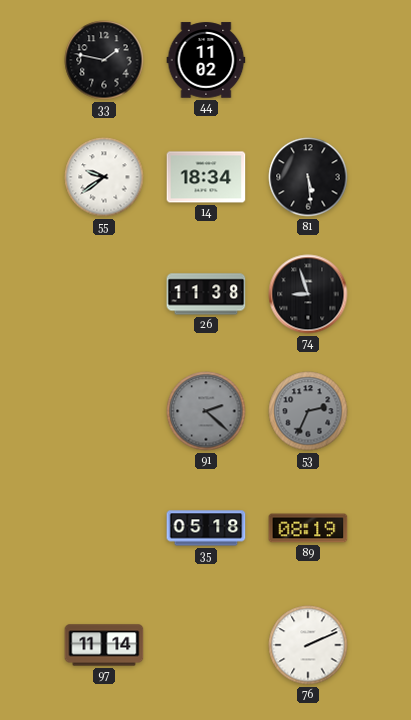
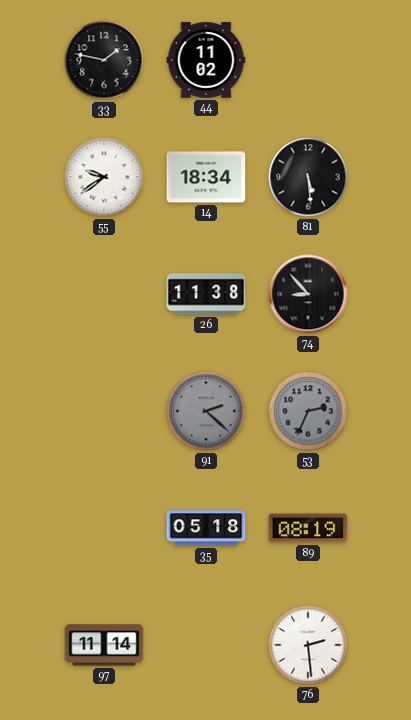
74: 8:57 -> 8:53
76: 2:11 -> 2:29
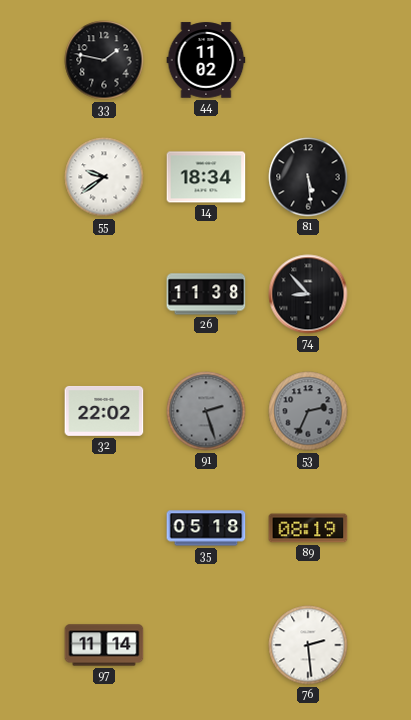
32: none -> 22:02
91: 2:22 -> 2:27
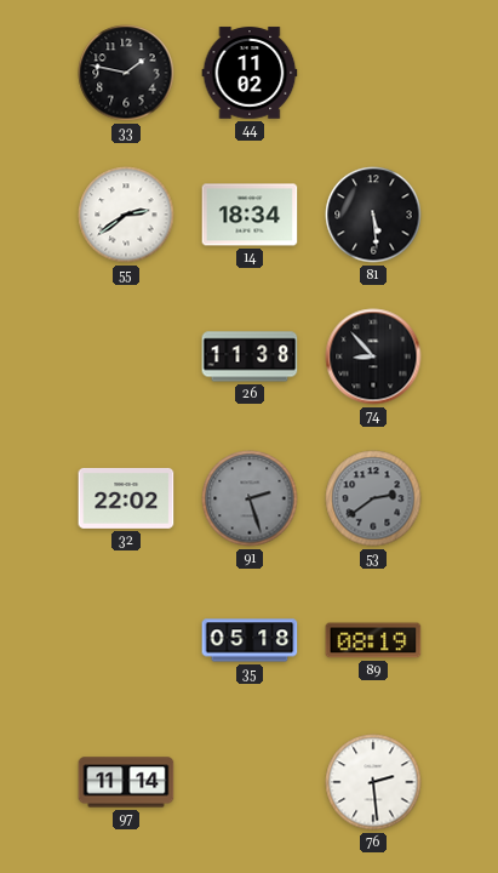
55: 9:39 -> 2:39
53: 2:34 -> 2:39
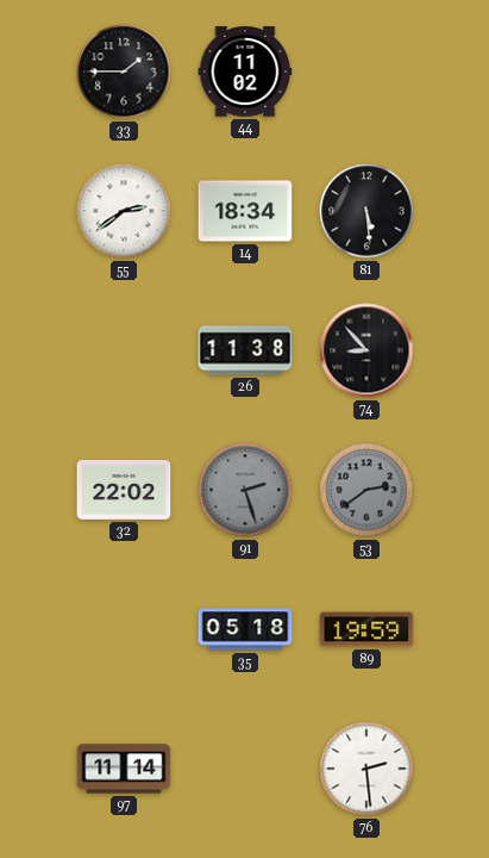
33: 1:47 -> 1:45
89: 08:19 -> 19:59
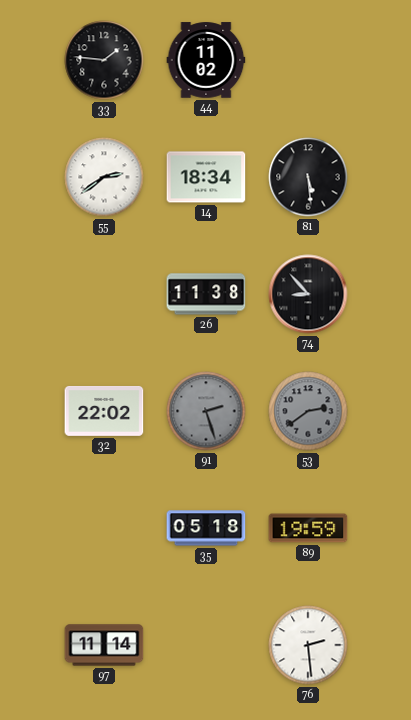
33: 1:45 -> 1:46
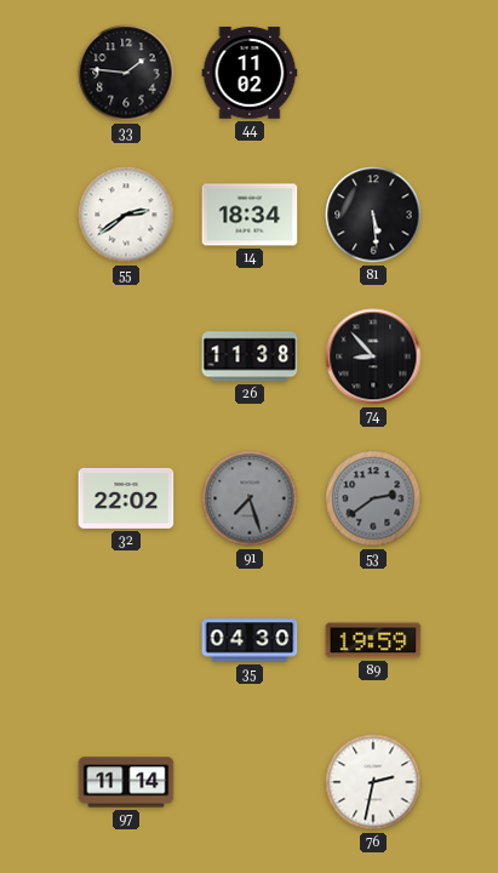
91: 2:27 -> 7:27
35: 05:18 -> 04:30
76: 2:29 -> 2:32
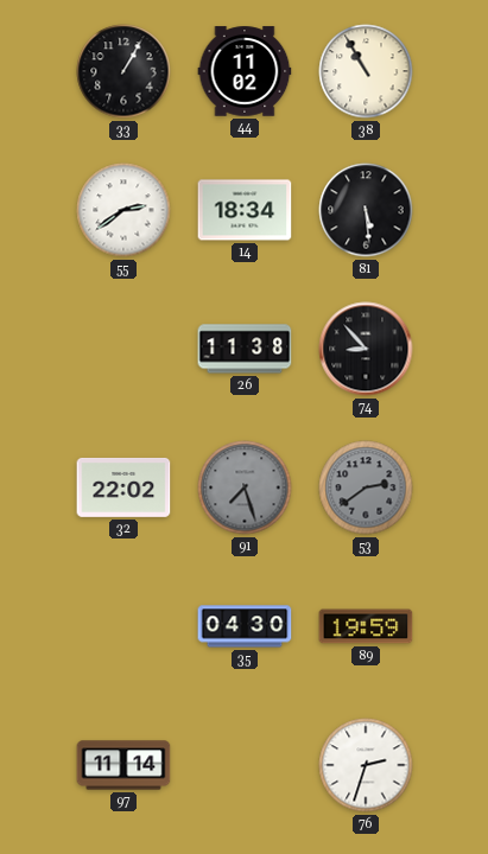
33: 1:46 -> 1:05
38: none -> 10:55
76: 2:32 -> 2:33
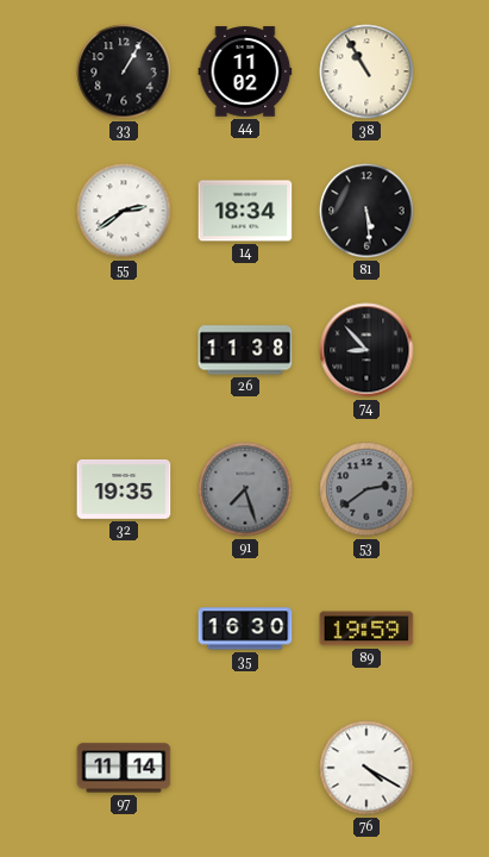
32: 22:02 -> 19:35
35: 04:30 -> 16:30
76: 2:33 -> 4:20
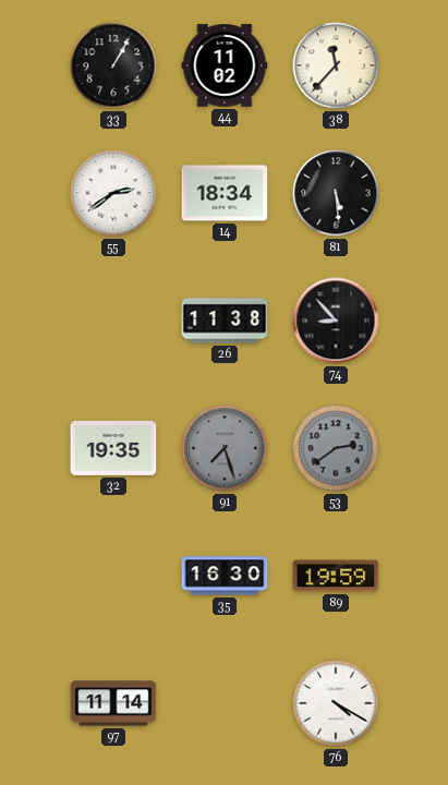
38: 10:55 -> 11:37
